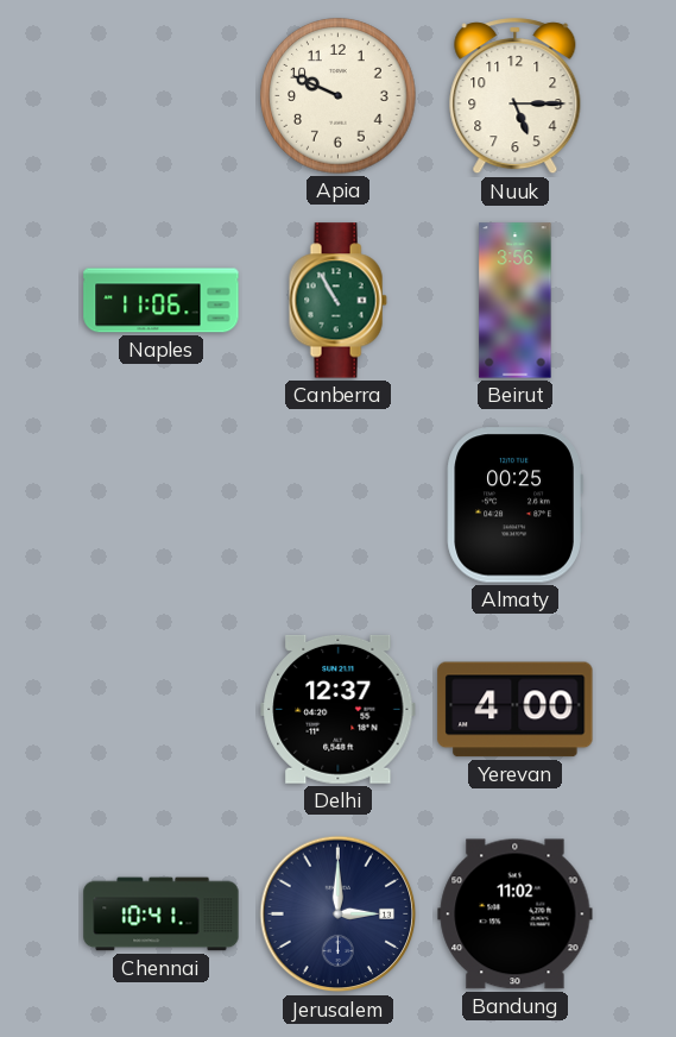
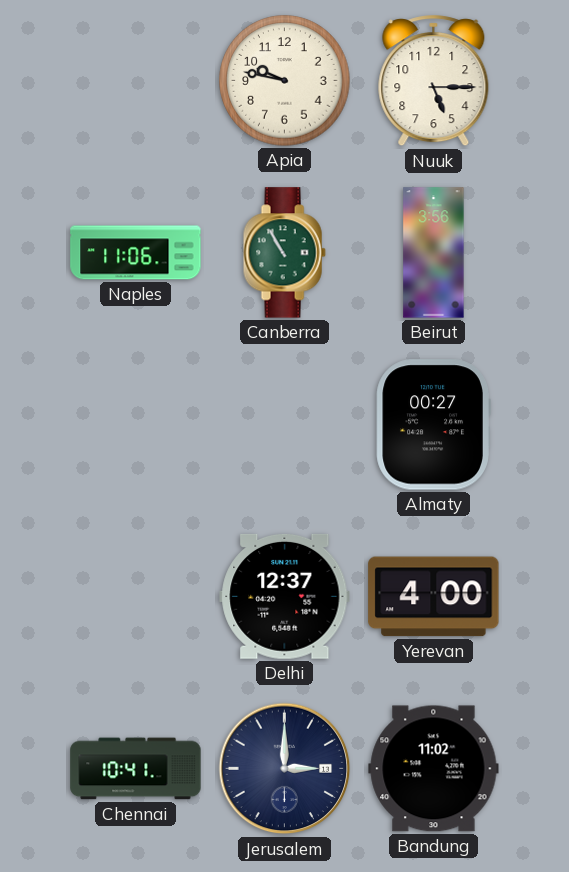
Apia: 9:49 -> 9:47
Almaty: 00:25 -> 00:27
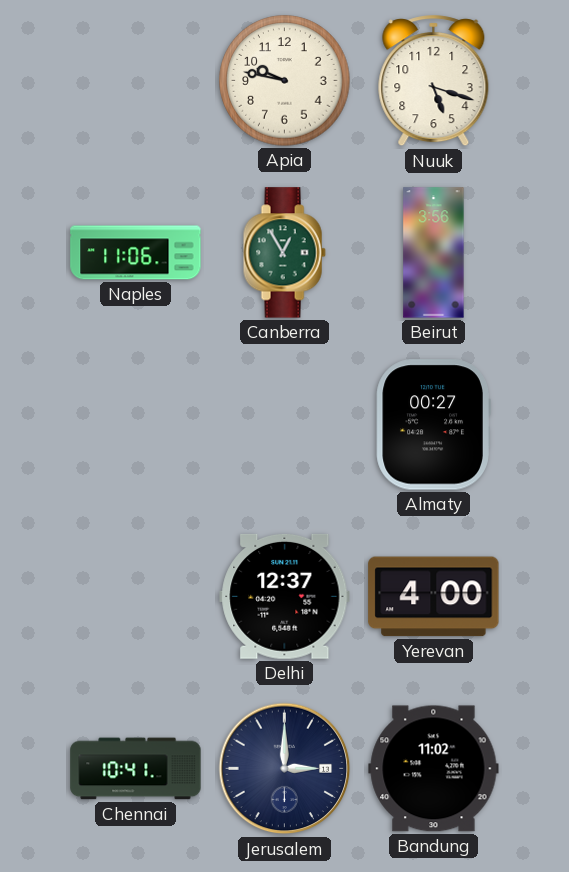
Nuuk: 5:15 -> 5:18
Canberra: 10:55 -> 12:55
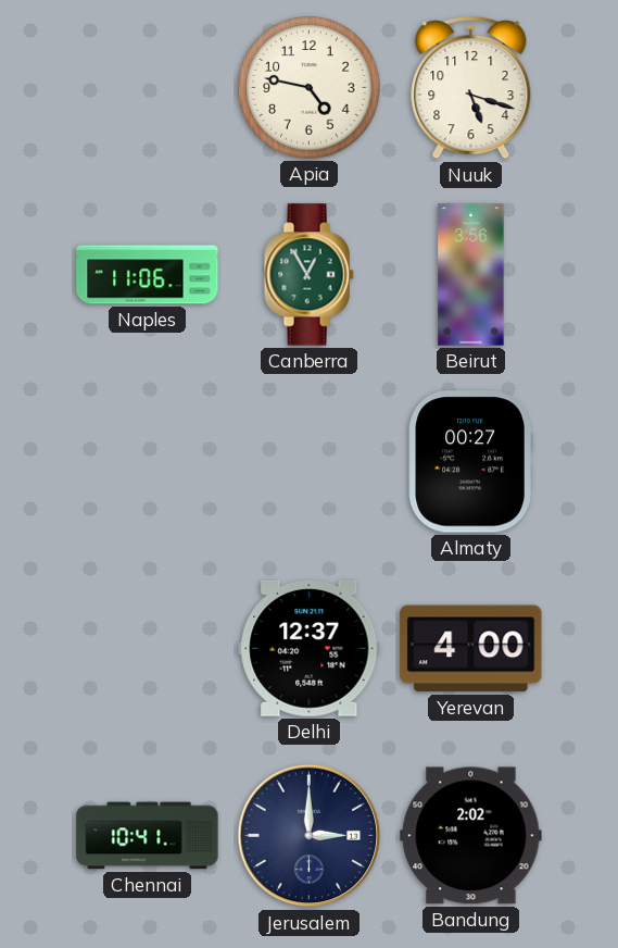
Apia: 9:47 -> 4:47
Bandung: 11:02 -> 2:02
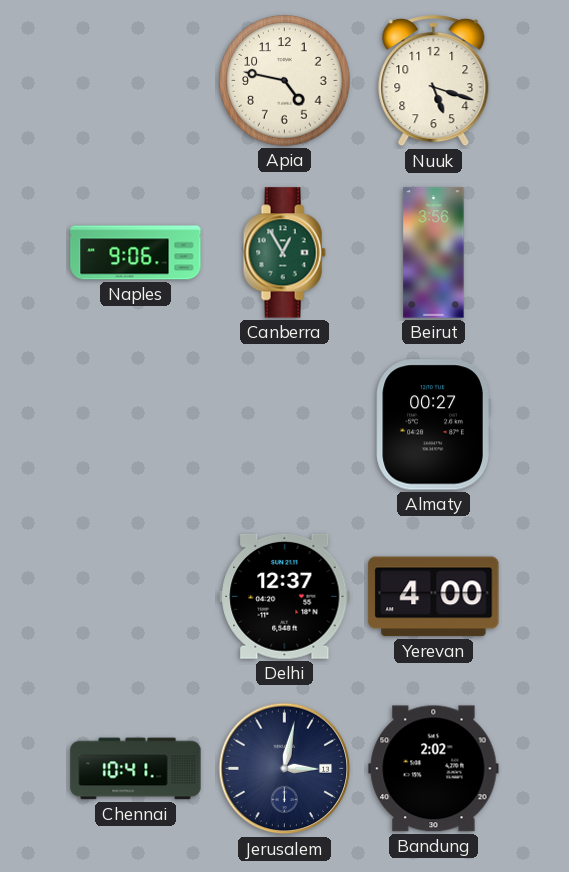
Naples: 11:06 -> 9:06
Jerusalem: 3:00 -> 3:02
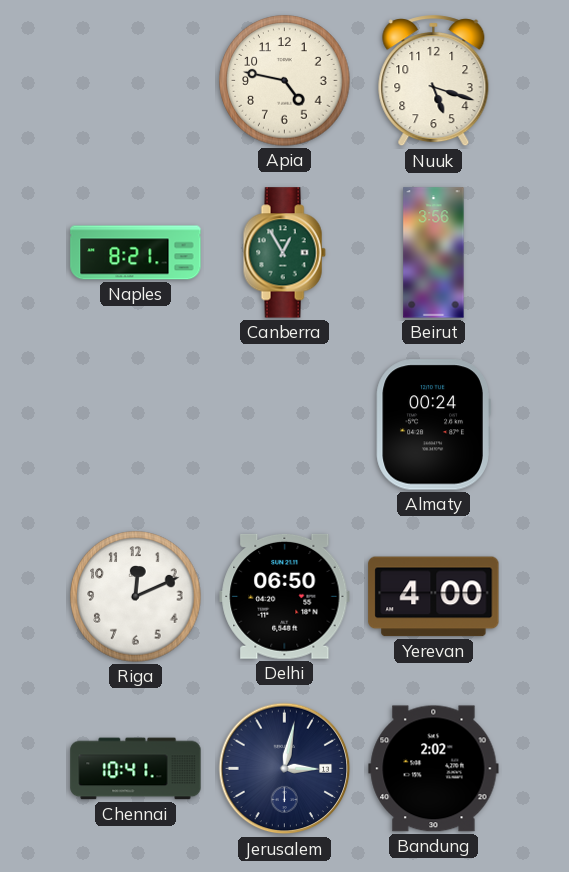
Naples: 9:06 -> 8:21
Almaty: 00:27 -> 00:24
Riga: none -> 12:11
Delhi: 12:37 -> 06:50
